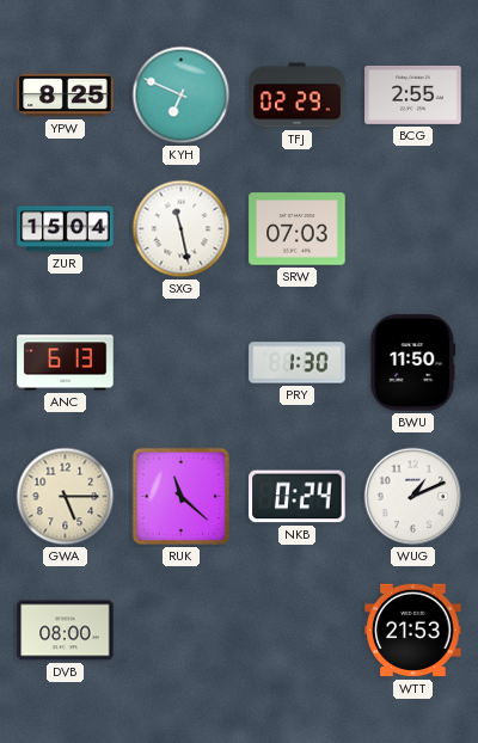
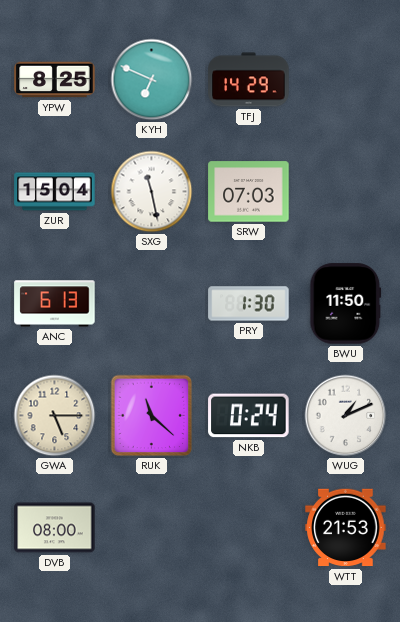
TFJ: 02:29 -> 14:29
BCG: 2:55 -> none
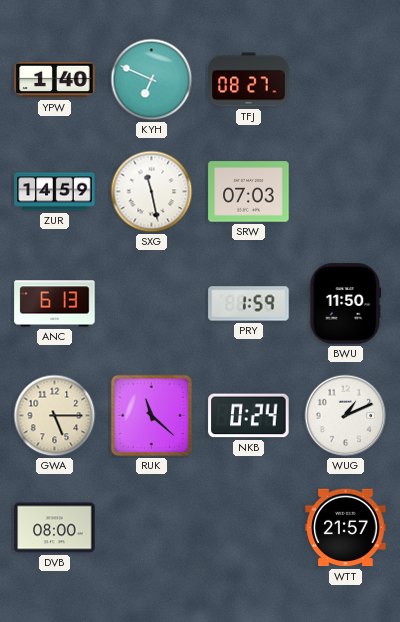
YPW: 8:25 -> 1:40
TFJ: 14:29 -> 08:27
ZUR: 15:04 -> 14:59
PRY: 1:30 -> 1:59
WTT: 21:53 -> 21:57
